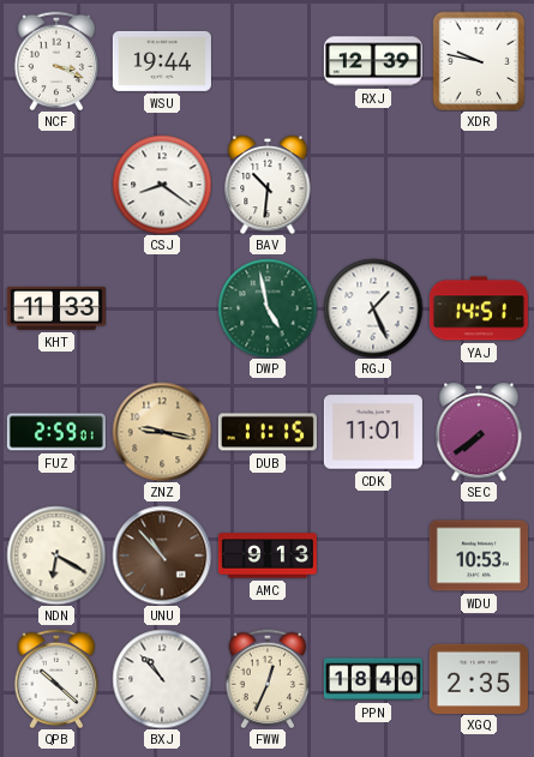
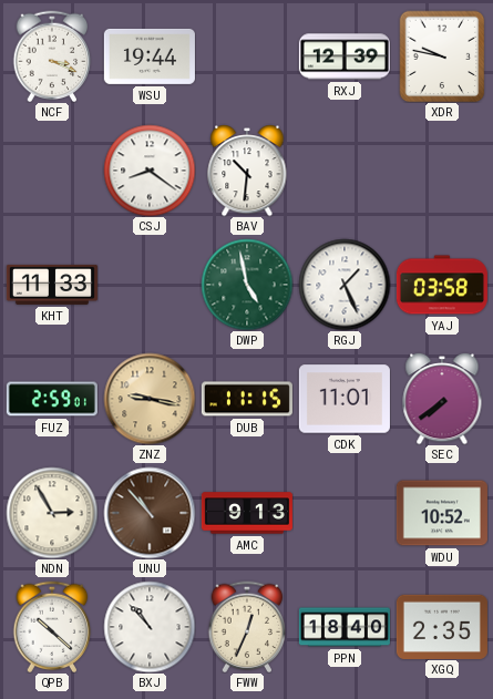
YAJ: 14:51 -> 03:58
NDN: 6:20 -> 2:55
WDU: 10:53 -> 10:52
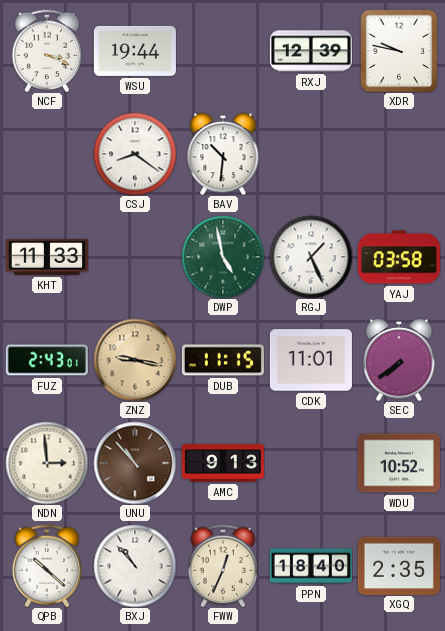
FUZ: 2:59 -> 2:43
NDN: 2:55 -> 2:59
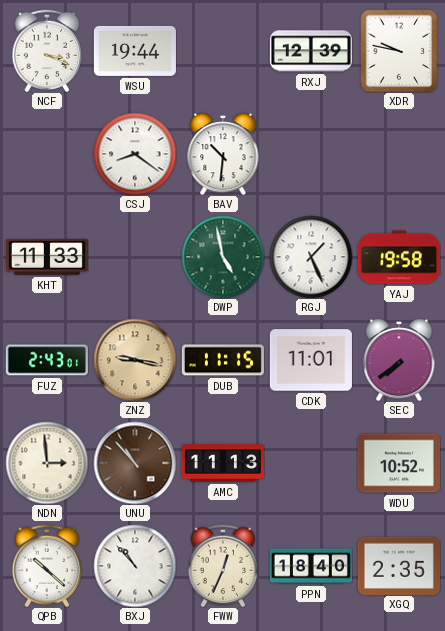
YAJ: 03:58 -> 19:58
AMC: 9:13 -> 11:13
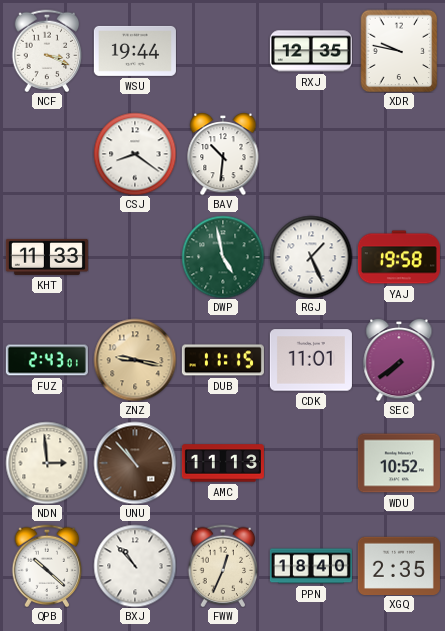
RXJ: 12:39 -> 12:35
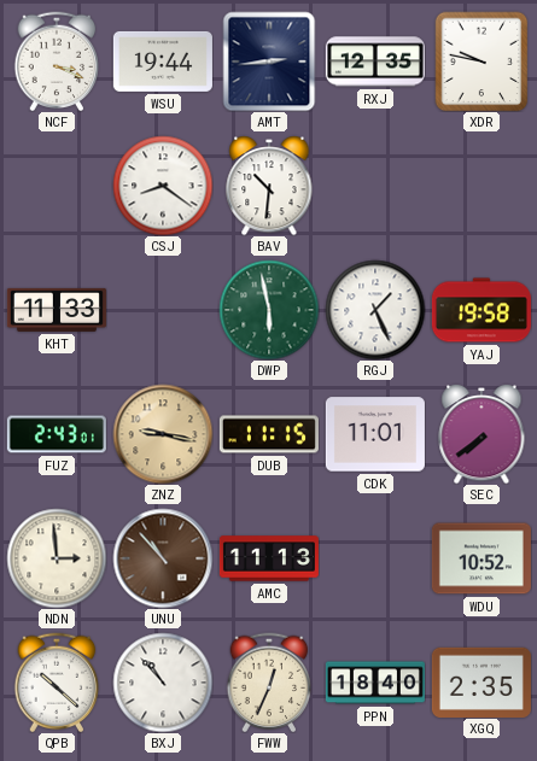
AMT: none -> 2:44
DWP: 4:58 -> 5:58
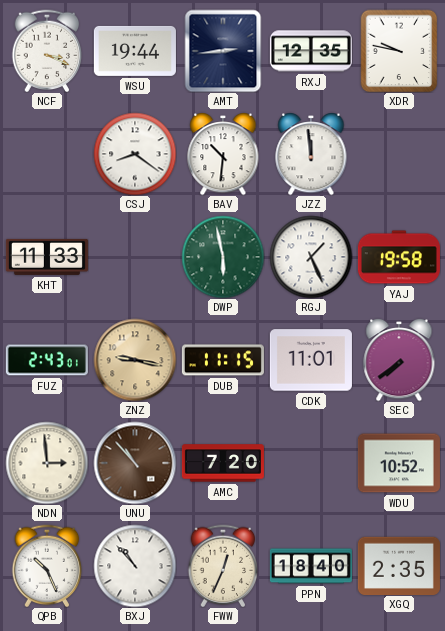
JZZ: none -> 11:59
AMC: 11:13 -> 7:20
QPB: 10:22 -> 10:26
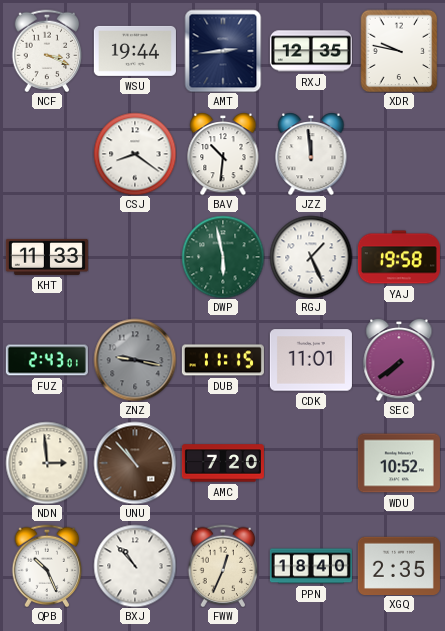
ZNZ dial: champagne -> grey
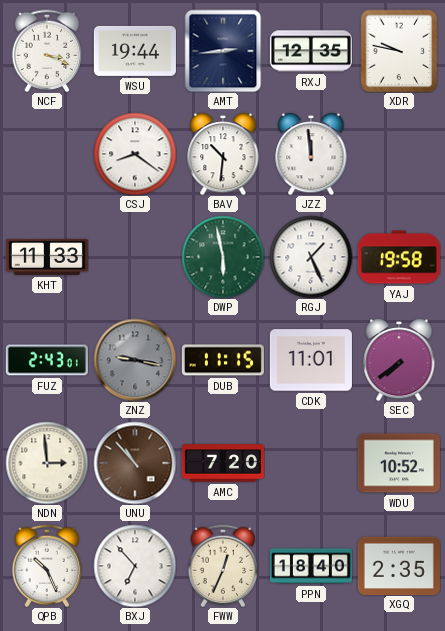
BXJ: 10:53 -> 6:53
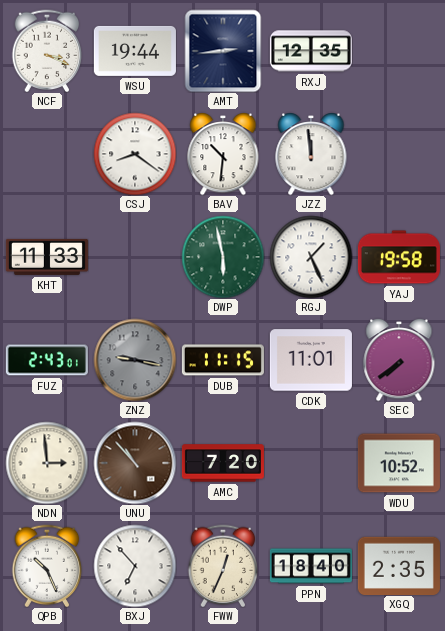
XDR: 9:47 -> none
